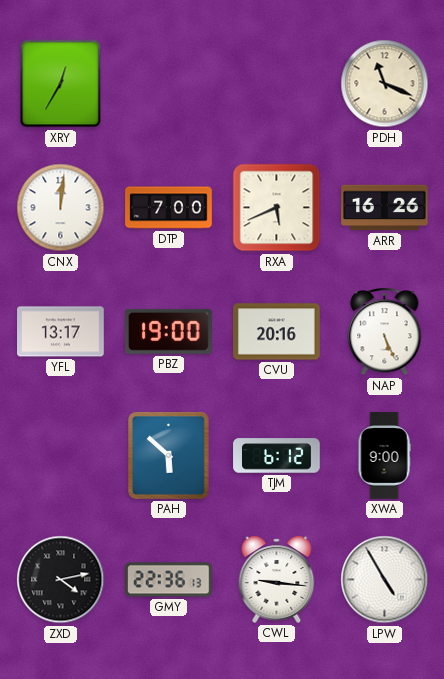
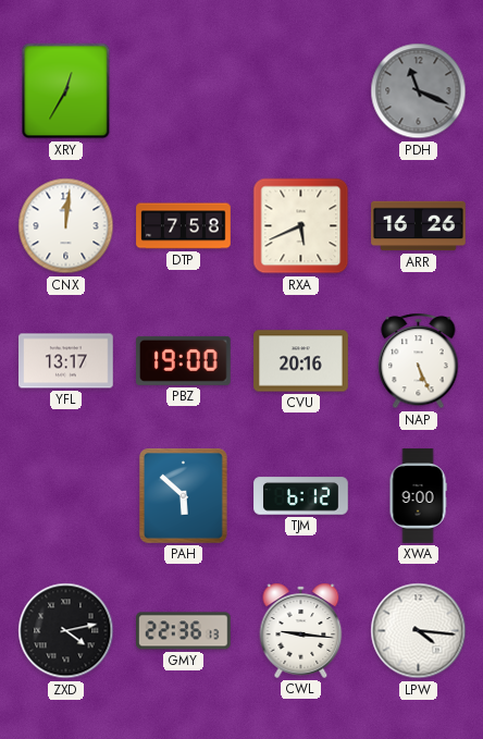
PDH dial: cream -> grey
DTP: 7:00 -> 7:58
LPW: 4:55 -> 4:16
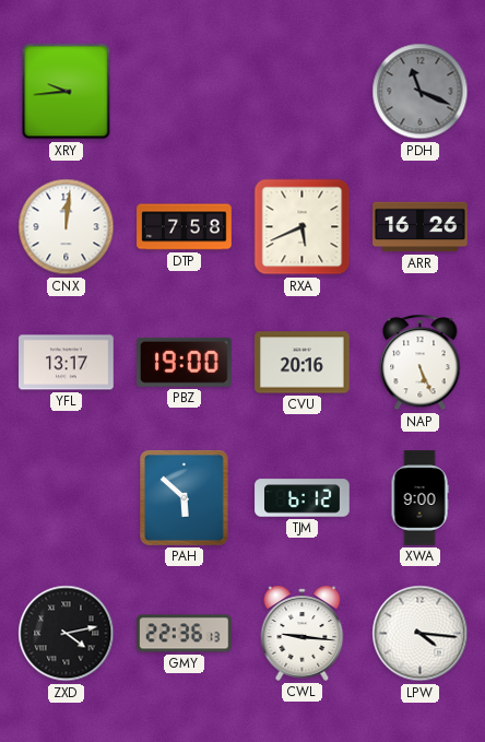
XRY: 12:35 -> 9:44
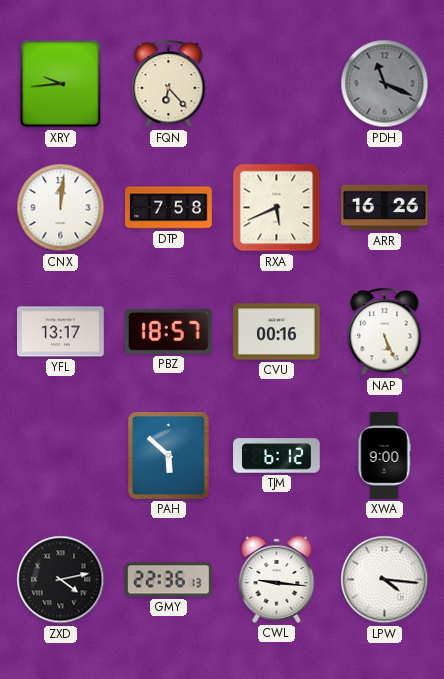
FQN: none -> 6:23
PBZ: 19:00 -> 18:57
CVU: 20:16 -> 00:16
